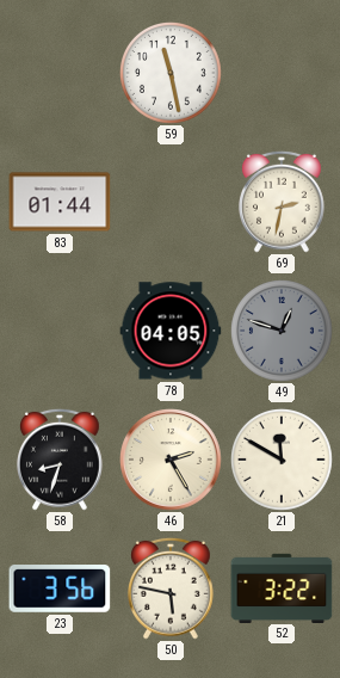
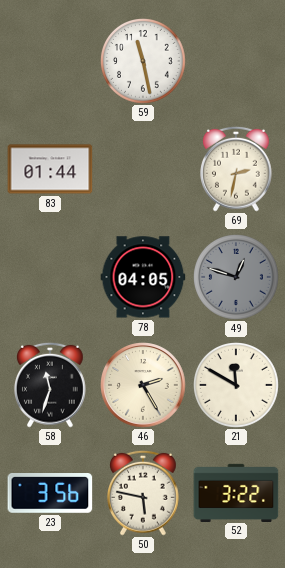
58: 8:33 -> 11:33
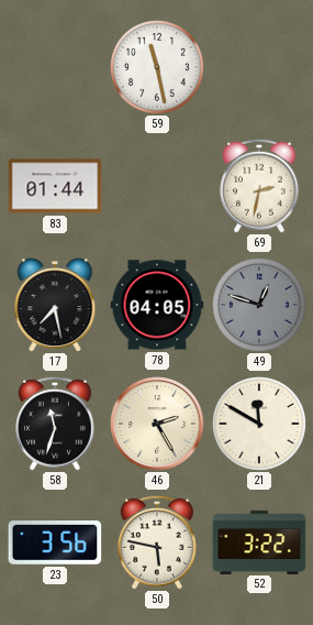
17: none -> 7:28
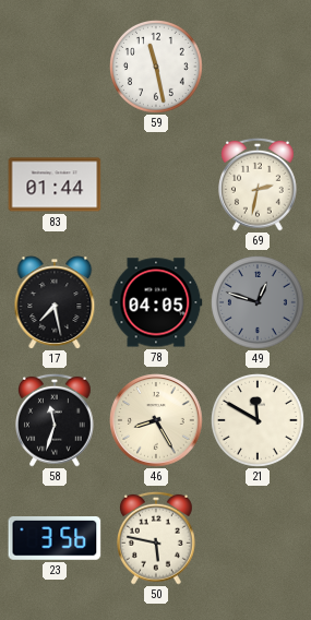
46: 2:25 -> 8:25
52: 3:22 -> none
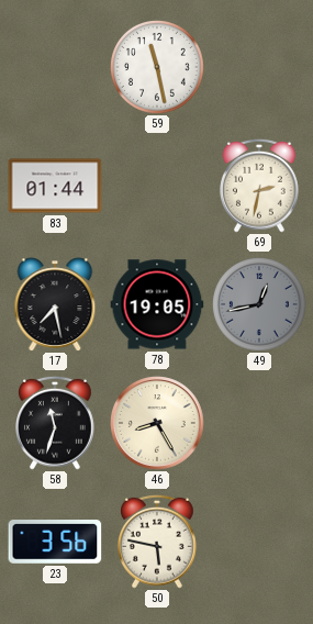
78: 04:05 -> 19:05
49: 12:48 -> 12:43
21: 11:50 -> none
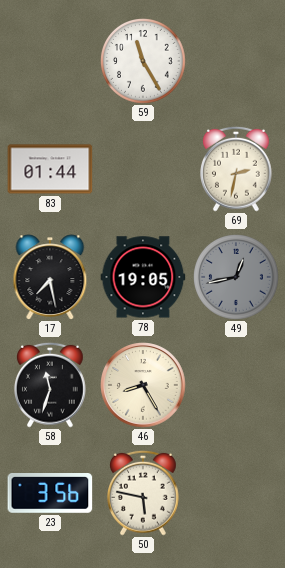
59: 11:28 -> 11:25
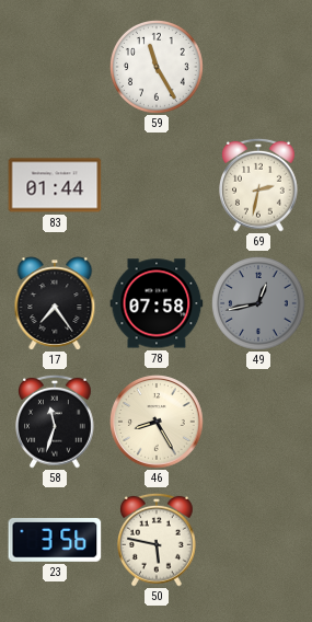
17: 7:28 -> 7:24
78: 19:05 -> 07:58
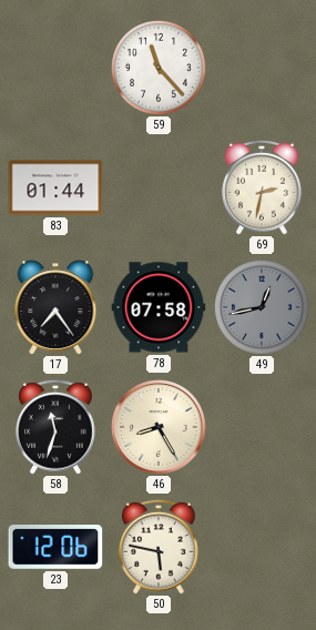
59: 11:25 -> 11:23
23: 3:56 -> 12:06
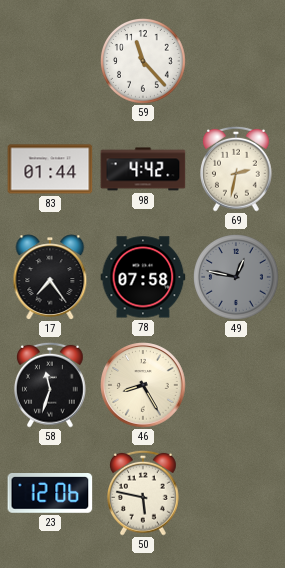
98: none -> 4:42
49: 12:43 -> 12:47
